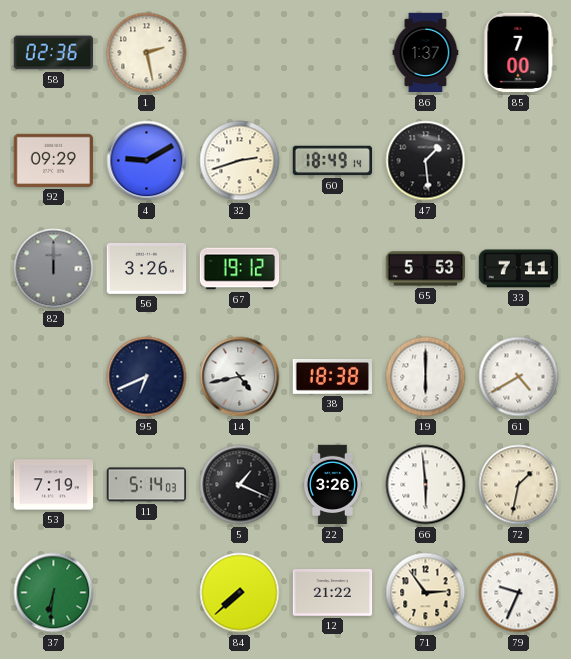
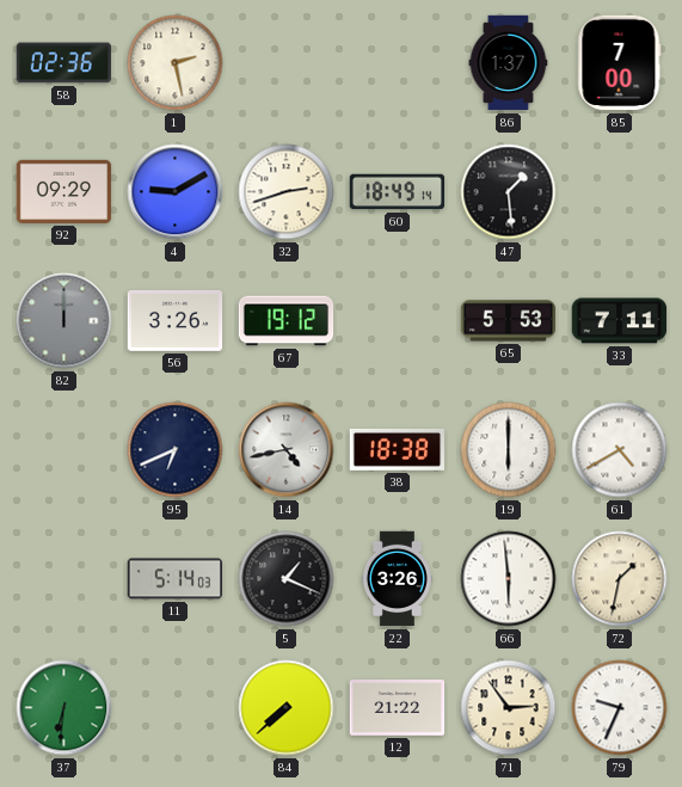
53: 7:19 -> none
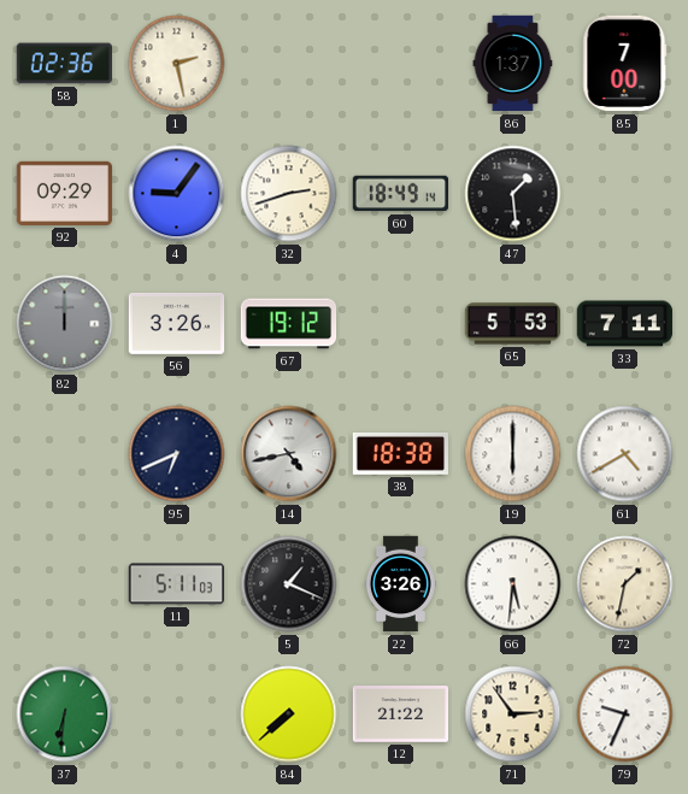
4: 9:10 -> 9:06
11: 5:14 -> 5:11
66: 5:59 -> 5:31
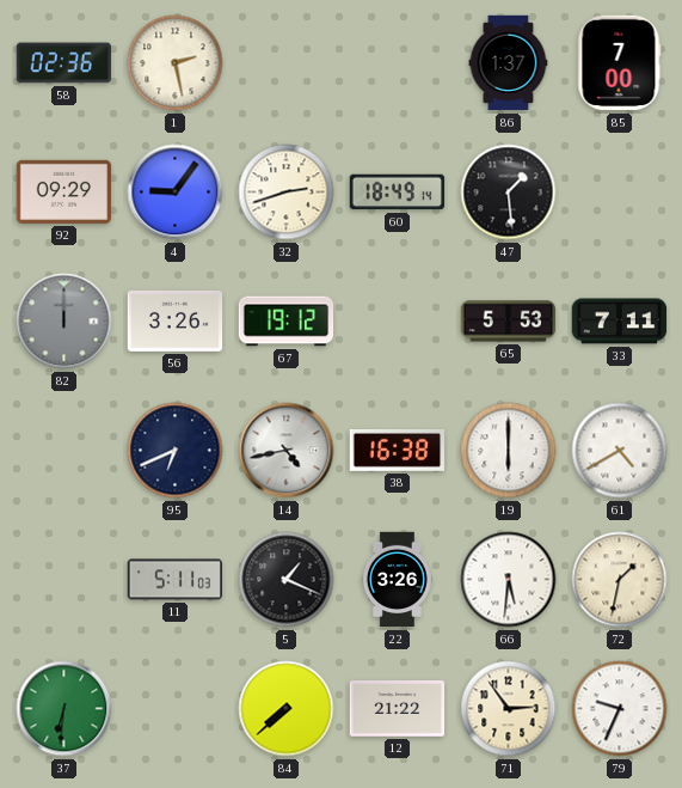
38: 18:38 -> 16:38
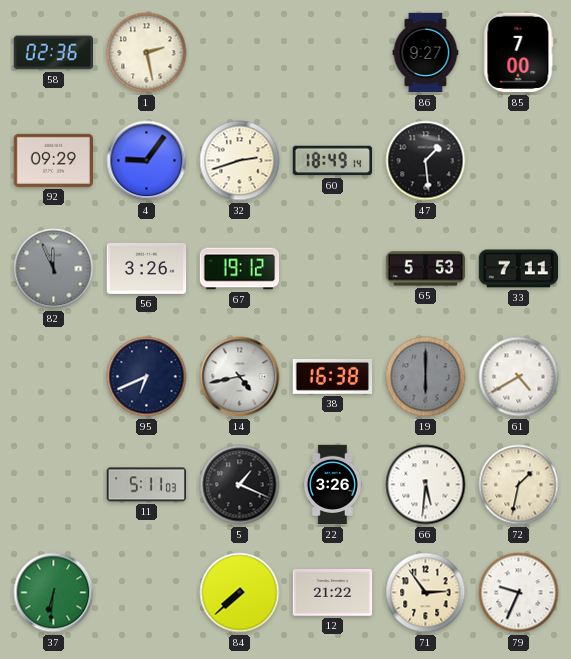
86: 1:37 -> 9:27
82: 12:00 -> 11:56
19 dial: white -> grey
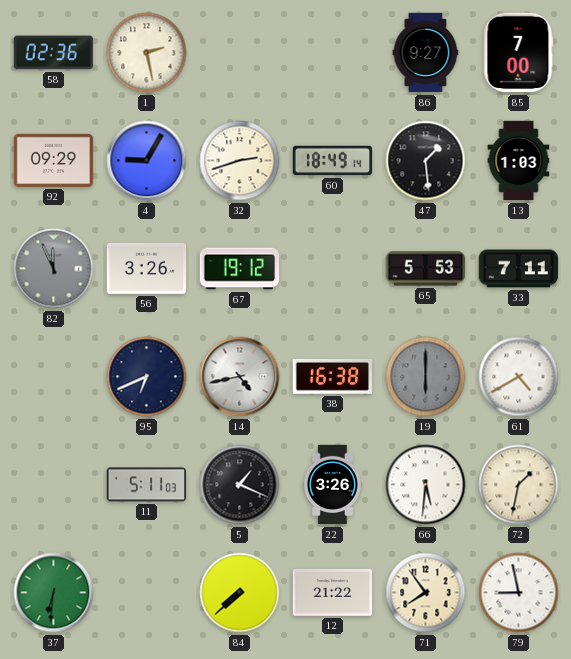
4: 9:06 -> 9:05
13: none -> 1:03
71: 2:54 -> 7:54
79: 9:34 -> 8:58
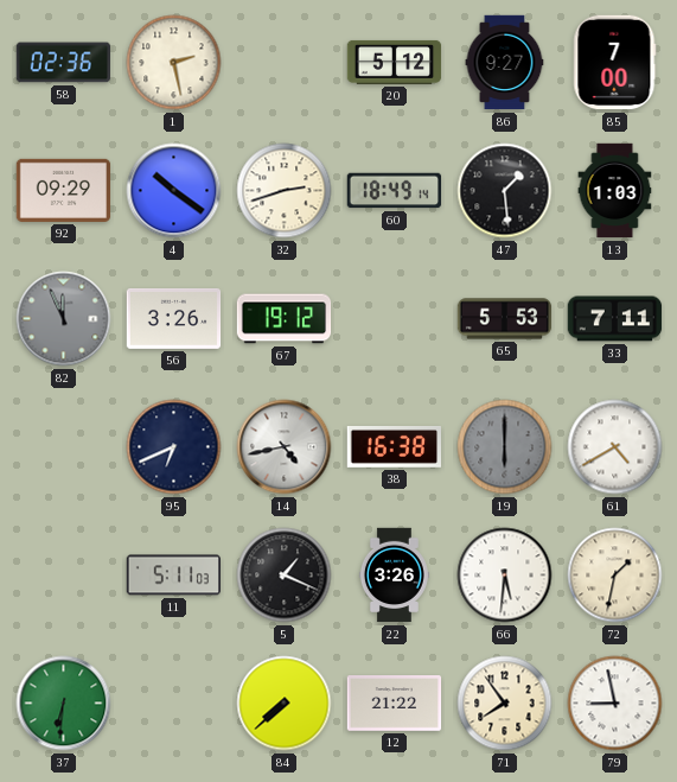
20: none -> 5:12
4: 9:05 -> 10:21
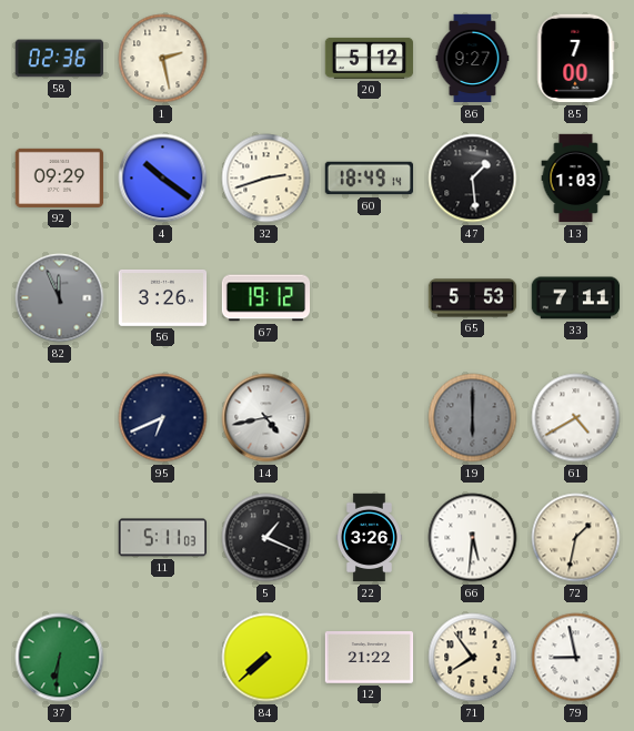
38: 16:38 -> none
